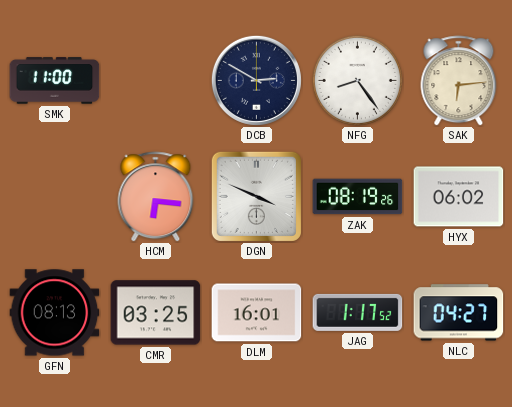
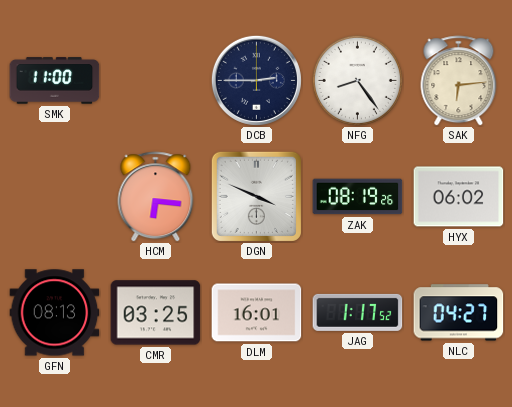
DCB: 2:50 -> 2:45
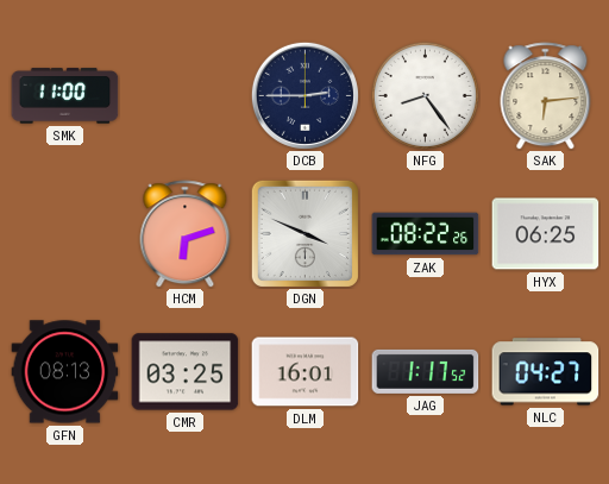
HCM: 6:16 -> 6:12
ZAK: 08:19 -> 08:22
HYX: 06:02 -> 06:25
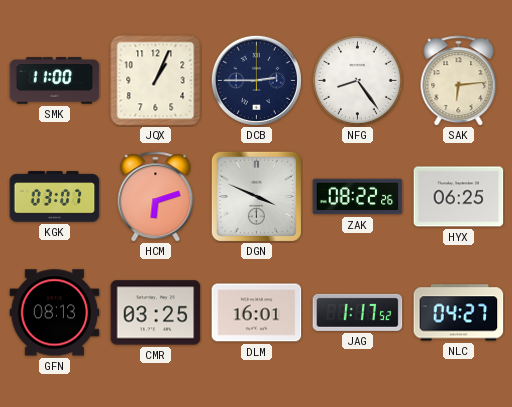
JQX: none -> 1:04
KGK: none -> 03:07
